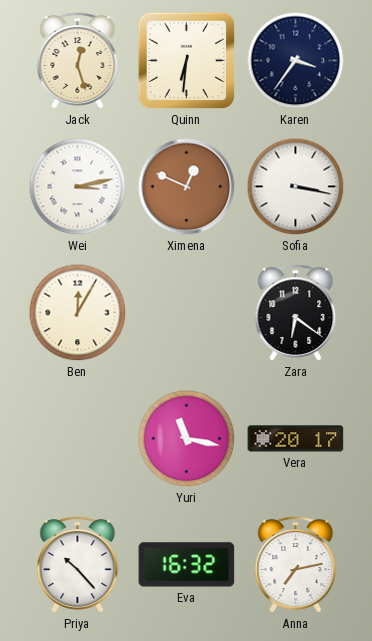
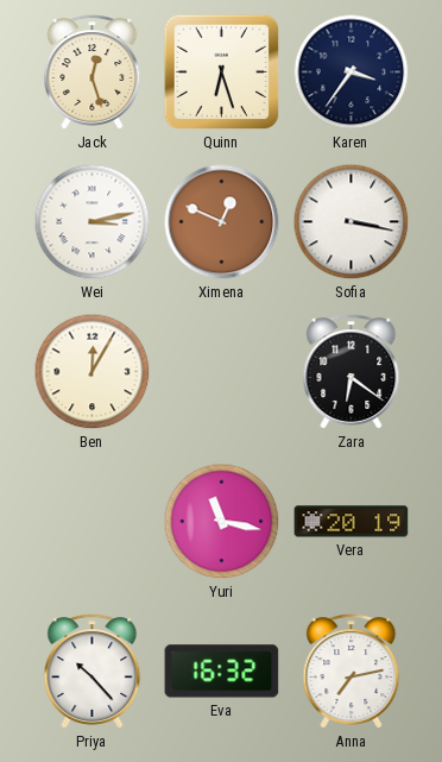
Quinn: 6:31 -> 6:27
Vera: 20:17 -> 20:19
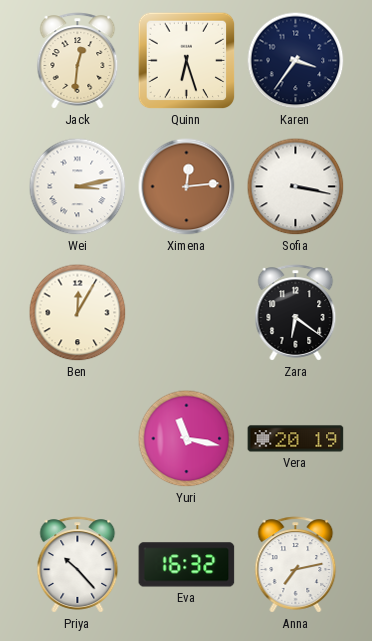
Jack: 12:27 -> 12:31
Ximena: 12:49 -> 12:14
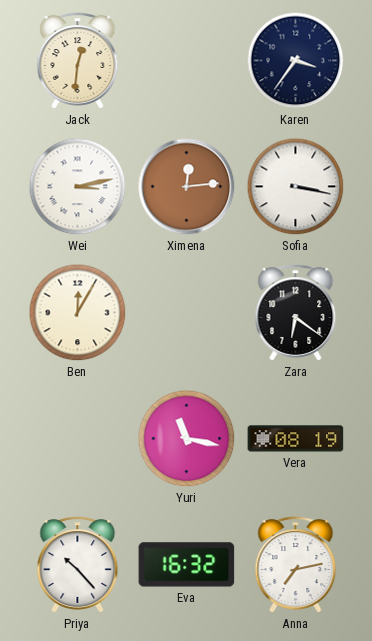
Quinn: 6:27 -> none
Vera: 20:19 -> 08:19
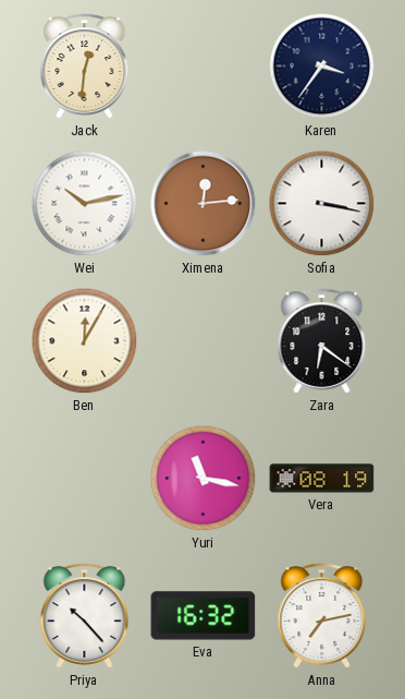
Wei: 3:13 -> 10:13
